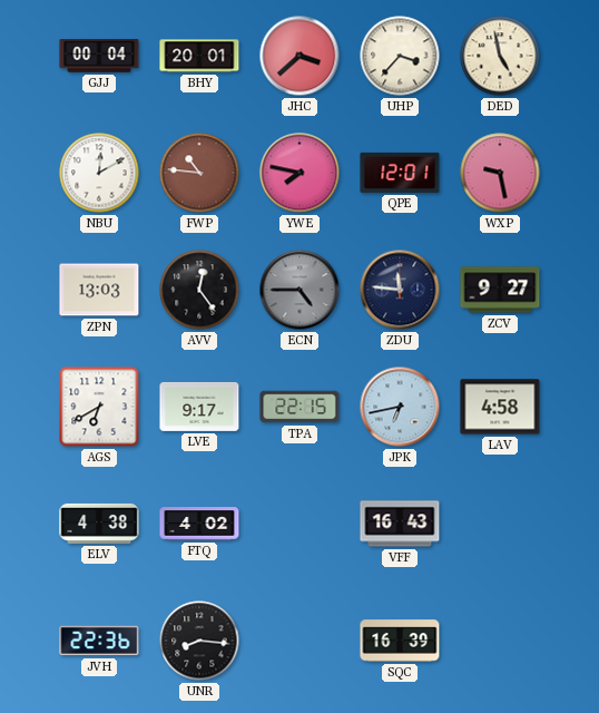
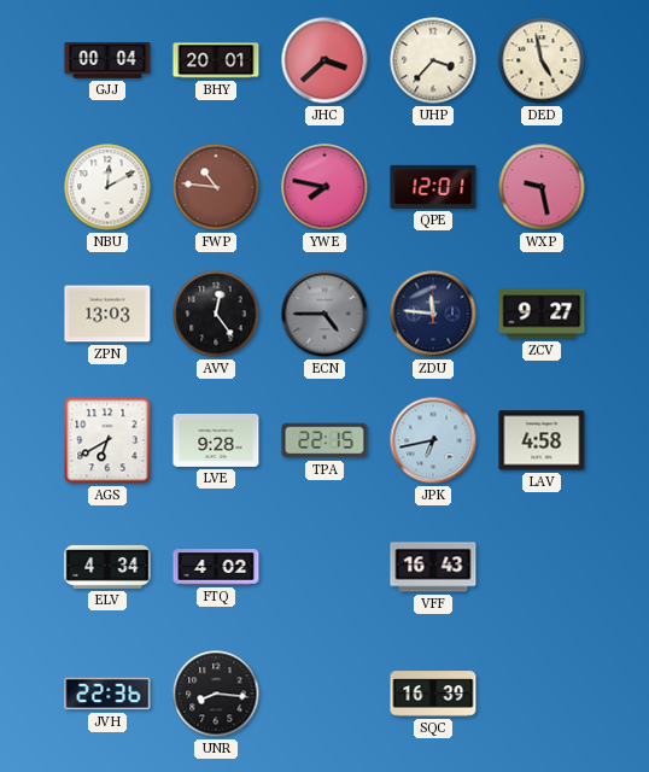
LVE: 9:17 -> 9:28
ELV: 4:38 -> 4:34
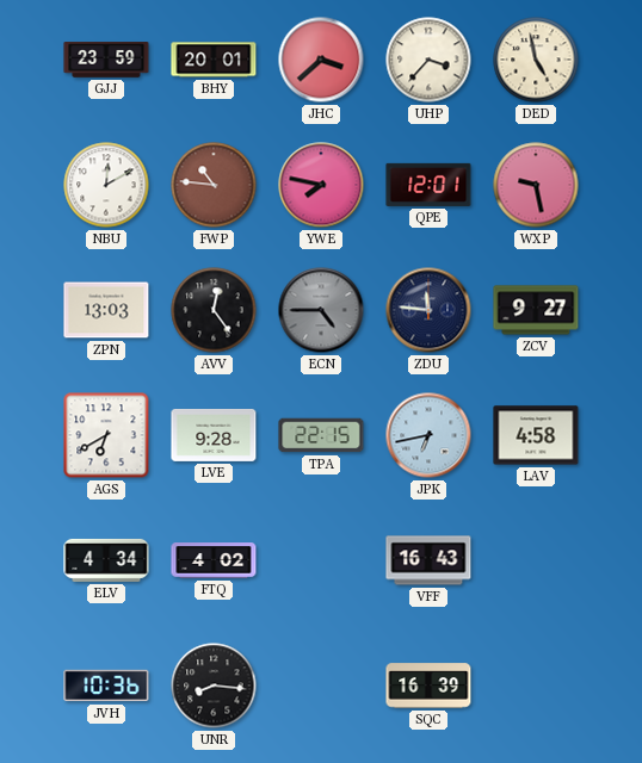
GJJ: 00:04 -> 23:59
JVH: 22:36 -> 10:36
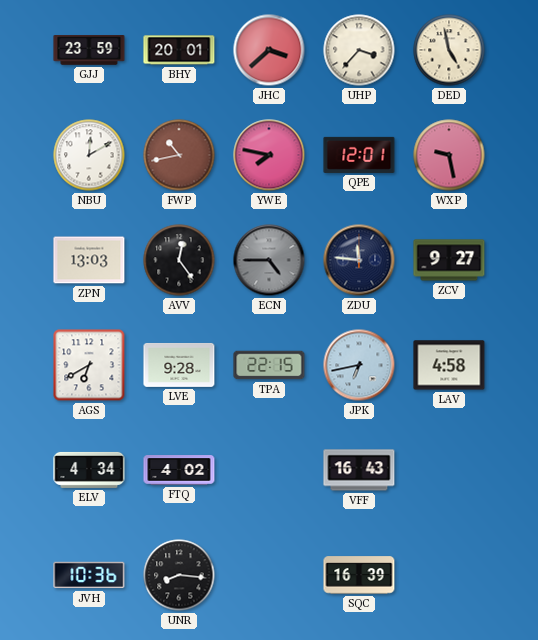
FWP: 10:46 -> 10:43
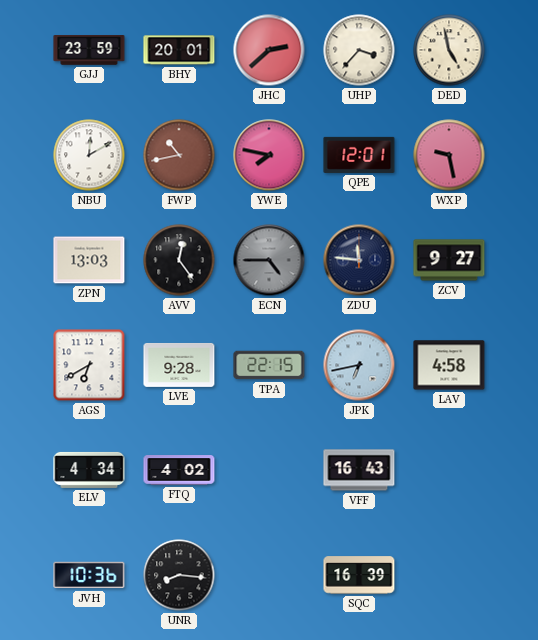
JHC: 3:38 -> 2:38
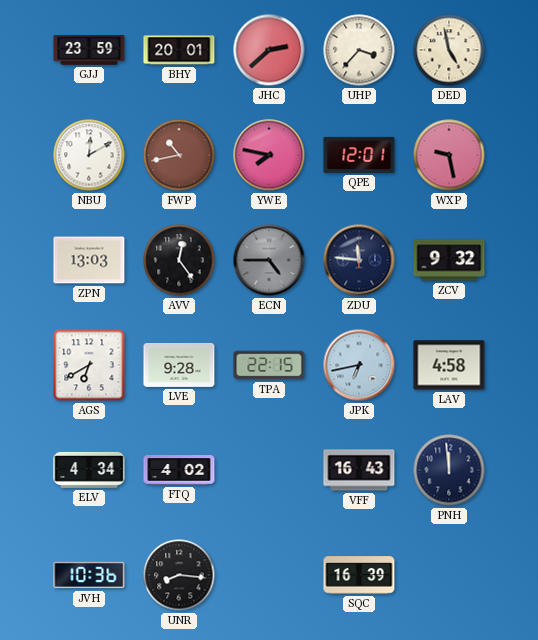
ZCV: 9:27 -> 9:32
PNH: none -> 11:59
